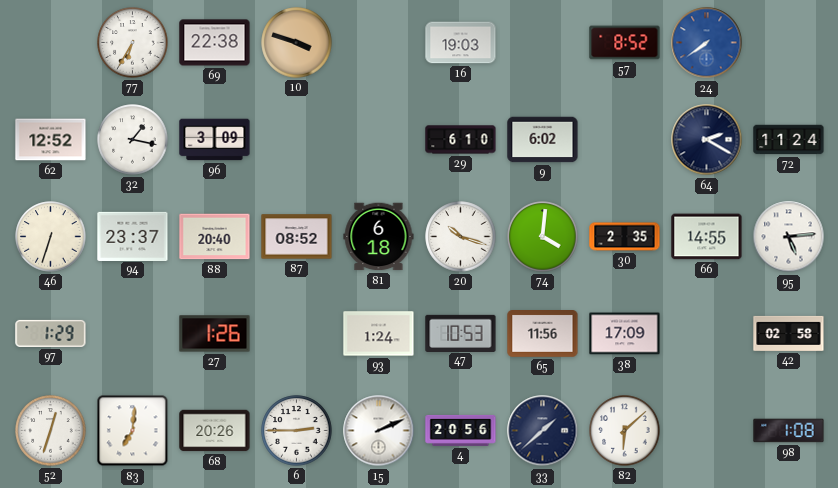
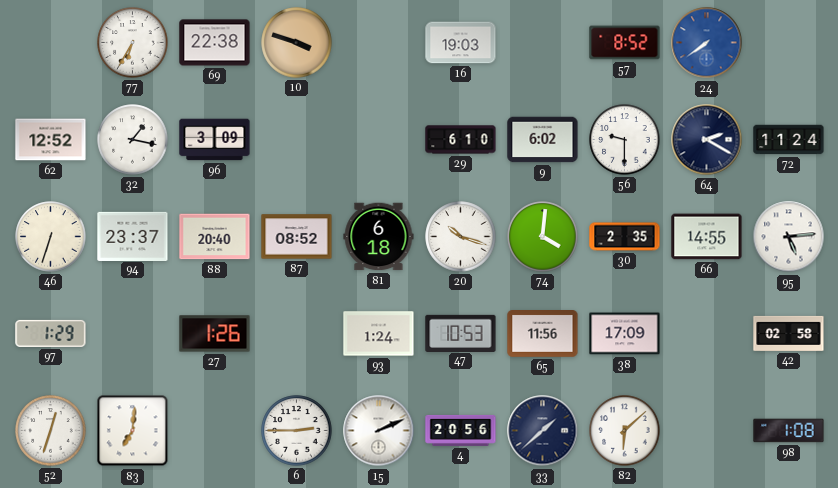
56: none -> 9:30
68: 20:26 -> none
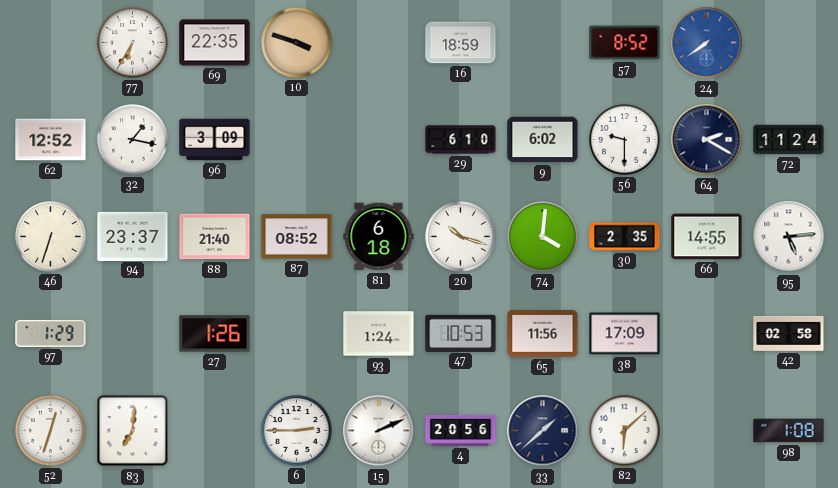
69: 22:38 -> 22:35
16: 19:03 -> 18:59
88: 20:40 -> 21:40
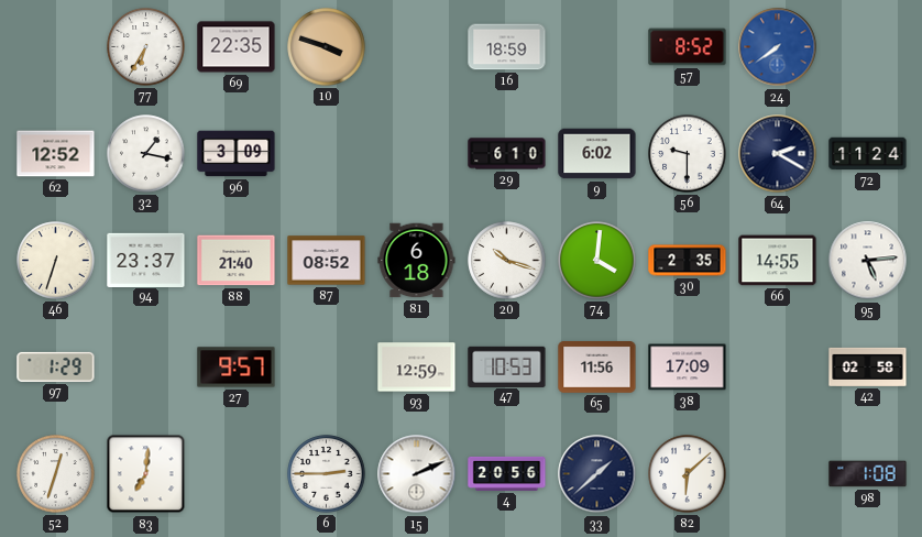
27: 1:26 -> 9:57
93: 1:24 -> 12:59
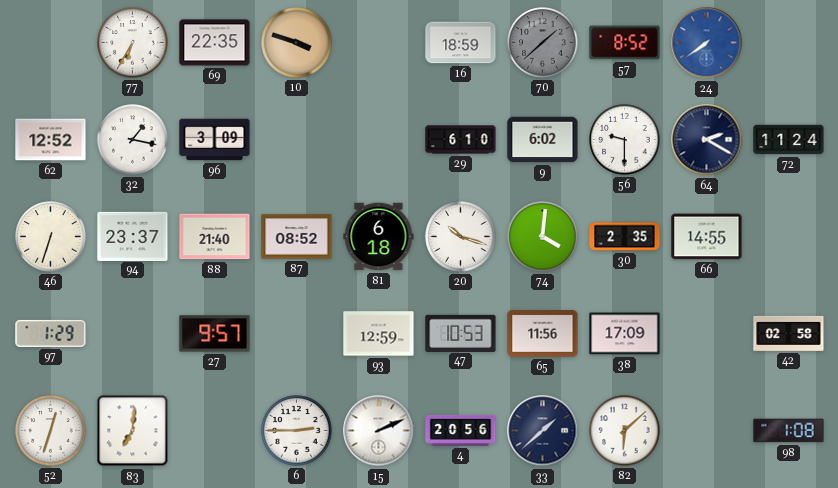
70: none -> 1:38
95: 5:14 -> none
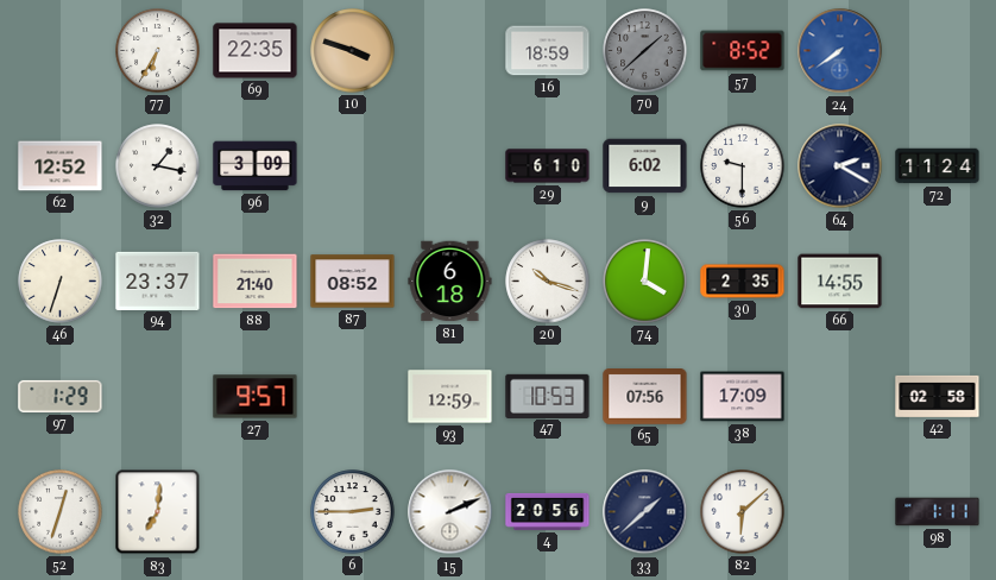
65: 11:56 -> 07:56
98: 1:08 -> 1:11
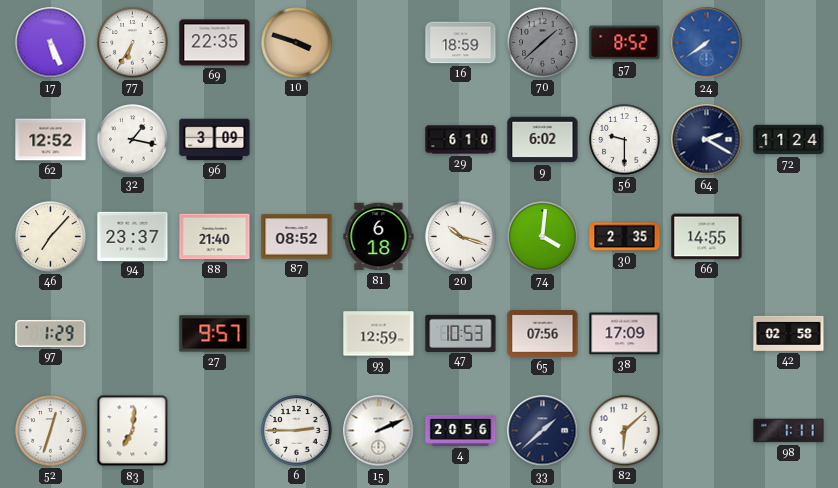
17: none -> 5:26
46: 6:33 -> 7:07
